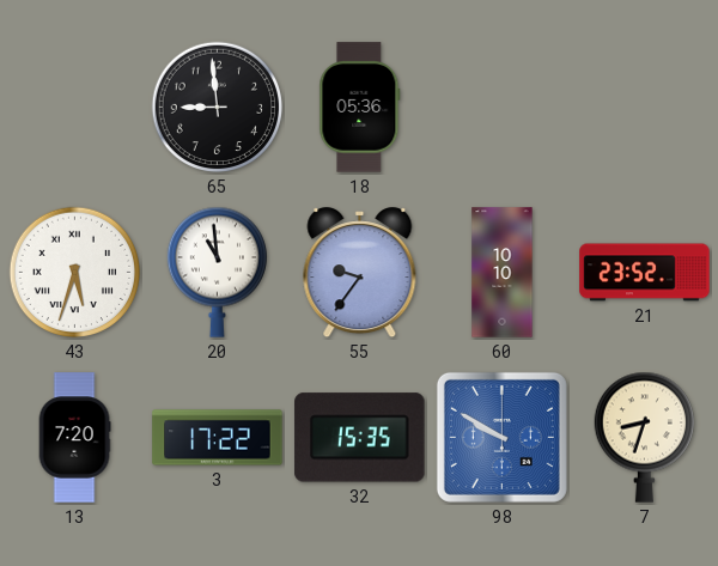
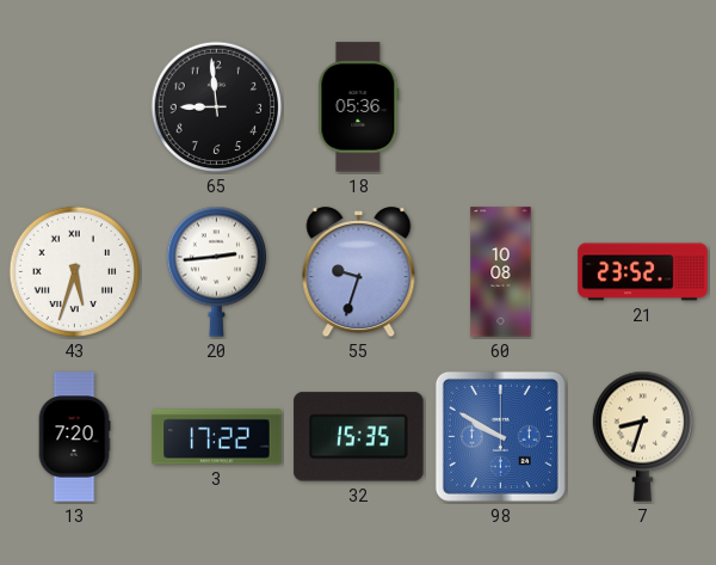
20: 10:59 -> 2:44
55: 9:36 -> 9:33
60: 10:10 -> 10:08
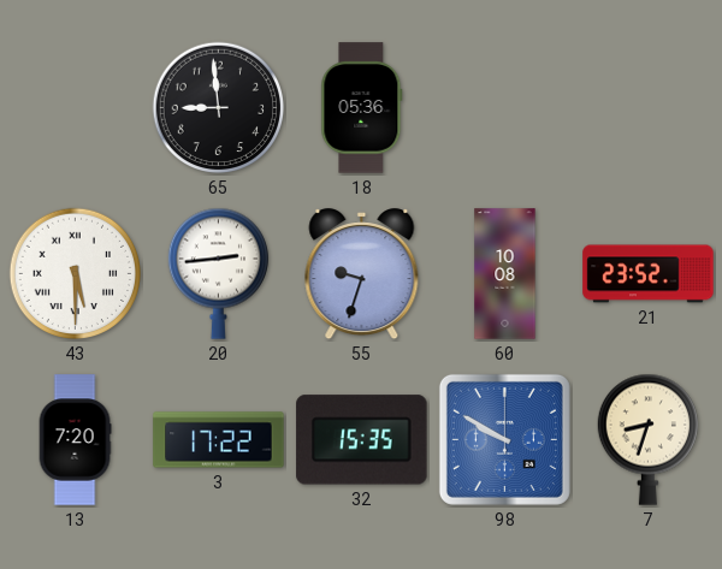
43: 5:33 -> 5:30
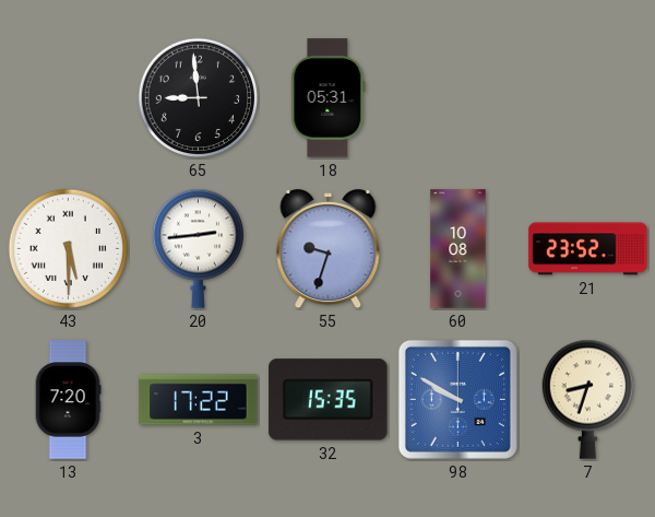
18: 05:36 -> 05:31
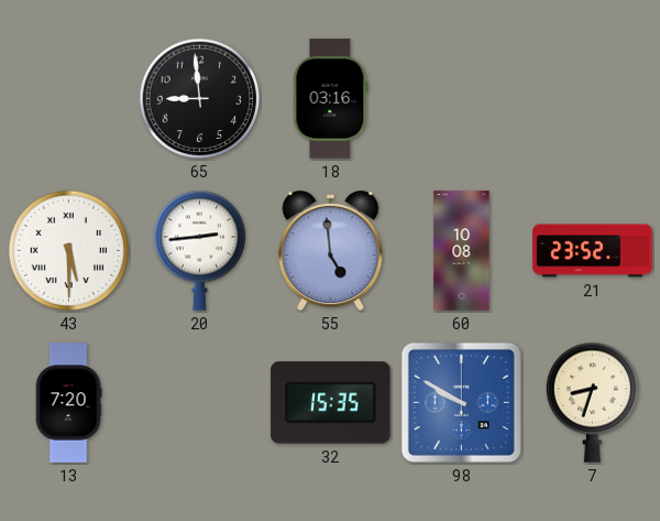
18: 05:31 -> 03:16
55: 9:33 -> 4:59
3: 17:22 -> none
